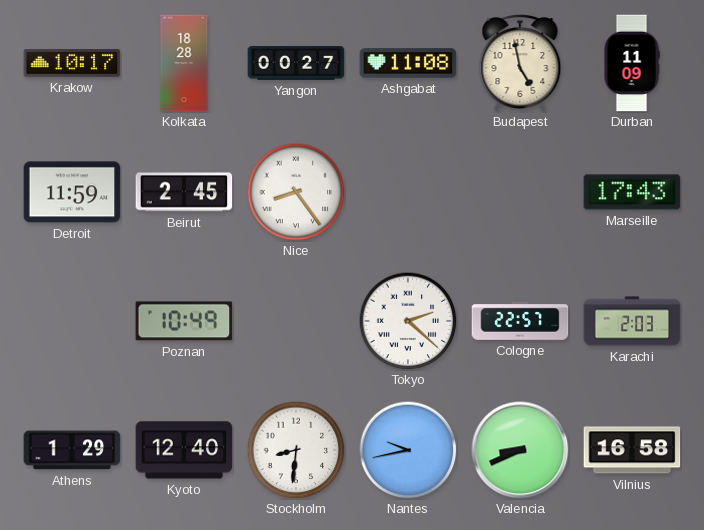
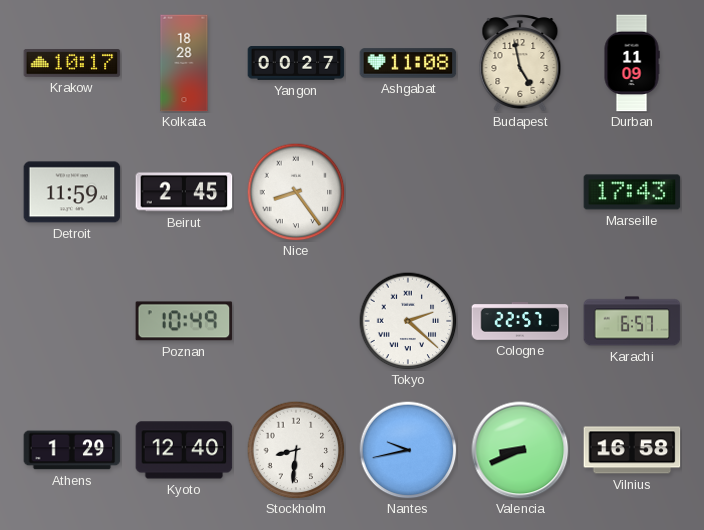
Karachi: 2:03 -> 6:57
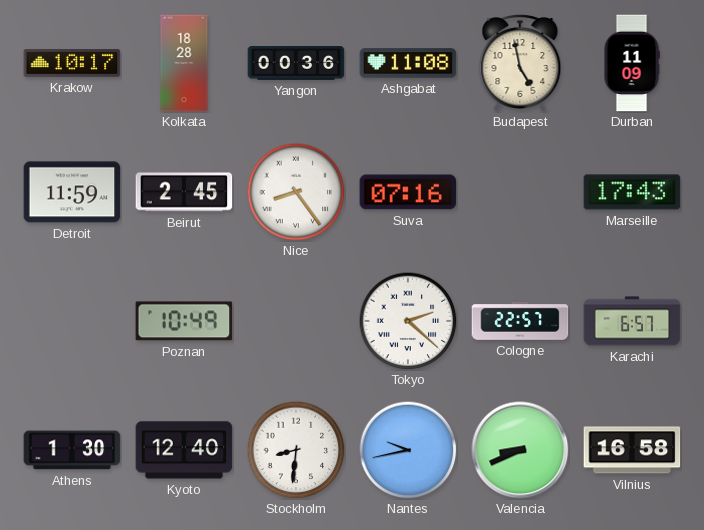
Yangon: 00:27 -> 00:36
Suva: none -> 07:16
Athens: 1:29 -> 1:30
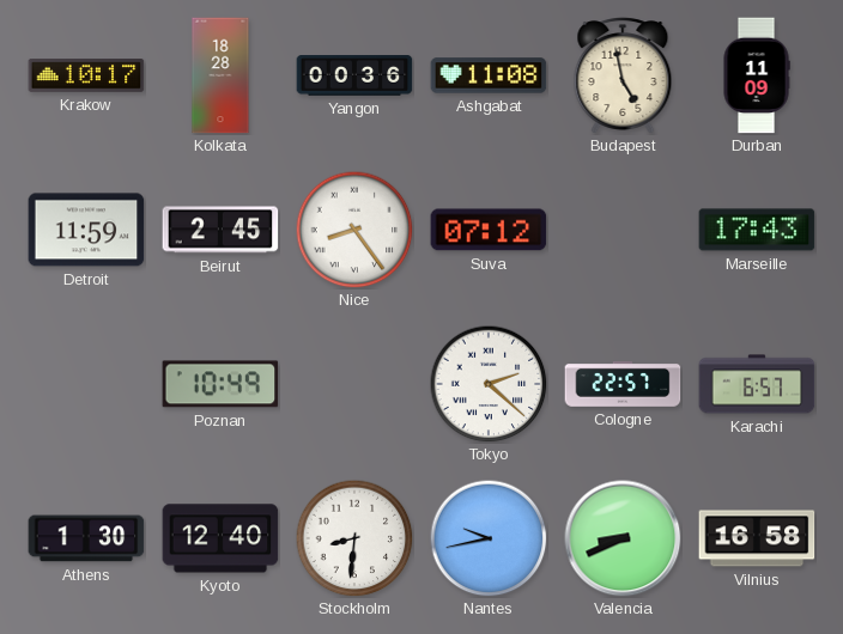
Suva: 07:16 -> 07:12
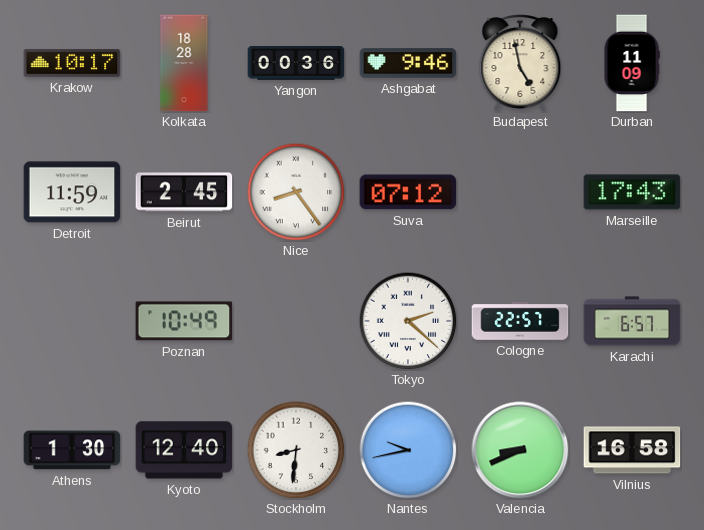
Ashgabat: 11:08 -> 9:46
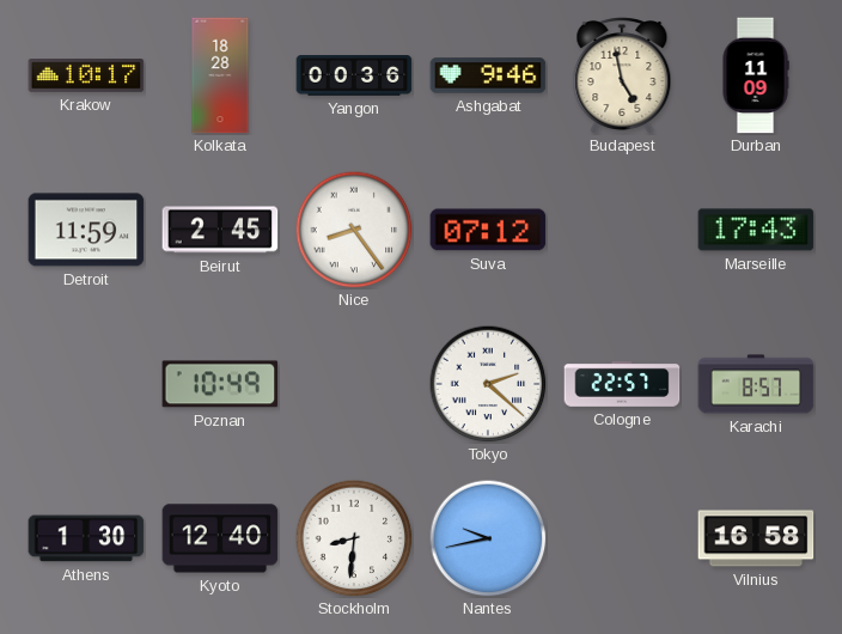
Karachi: 6:57 -> 8:57
Valencia: 8:41 -> none
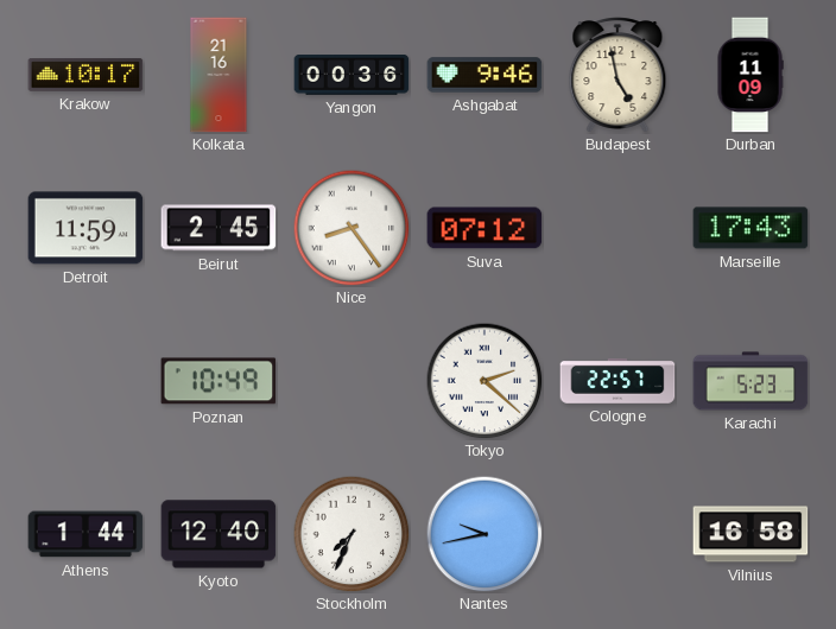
Kolkata: 18:28 -> 21:16
Karachi: 8:57 -> 5:23
Athens: 1:30 -> 1:44
Stockholm: 8:31 -> 7:34
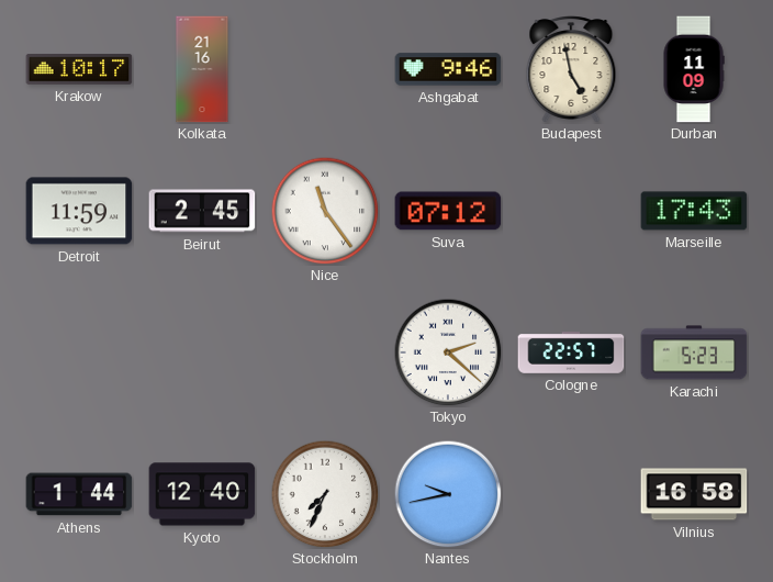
Yangon: 00:36 -> none
Nice: 8:24 -> 11:24
Poznan: 10:49 -> none
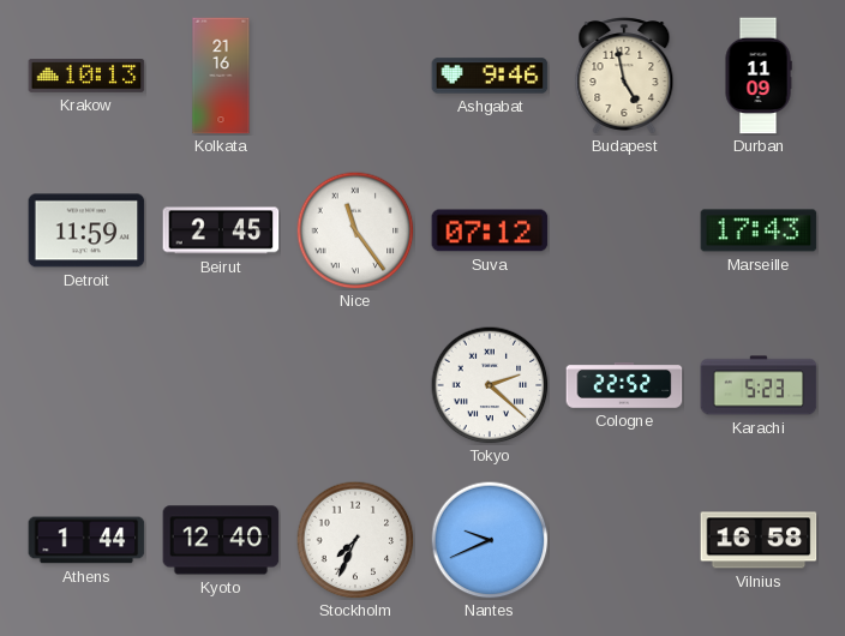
Krakow: 10:17 -> 10:13
Cologne: 22:57 -> 22:52
Nantes: 9:43 -> 9:41
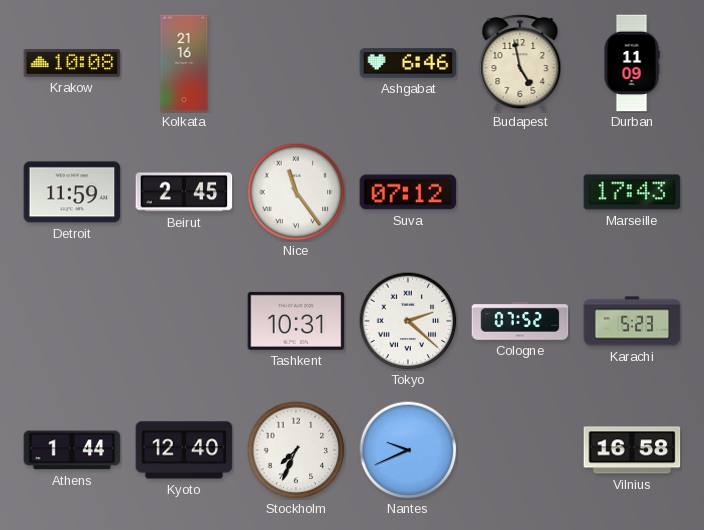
Krakow: 10:13 -> 10:08
Ashgabat: 9:46 -> 6:46
Tashkent: none -> 10:31
Cologne: 22:52 -> 07:52
